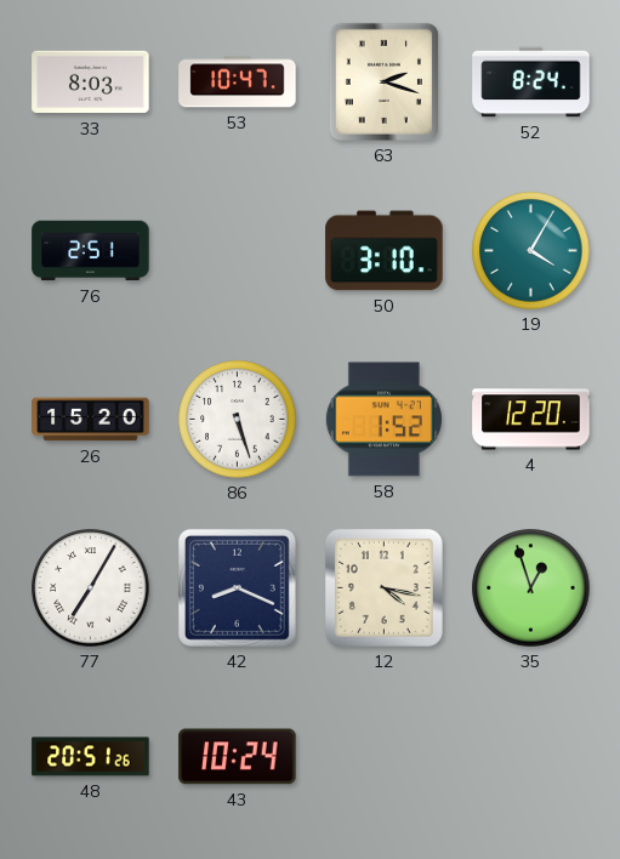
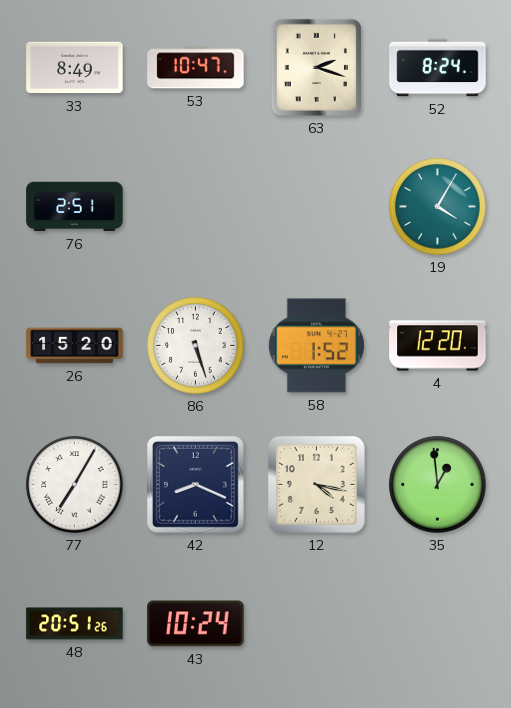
33: 8:03 -> 8:49
50: 3:10 -> none
35: 12:57 -> 12:59
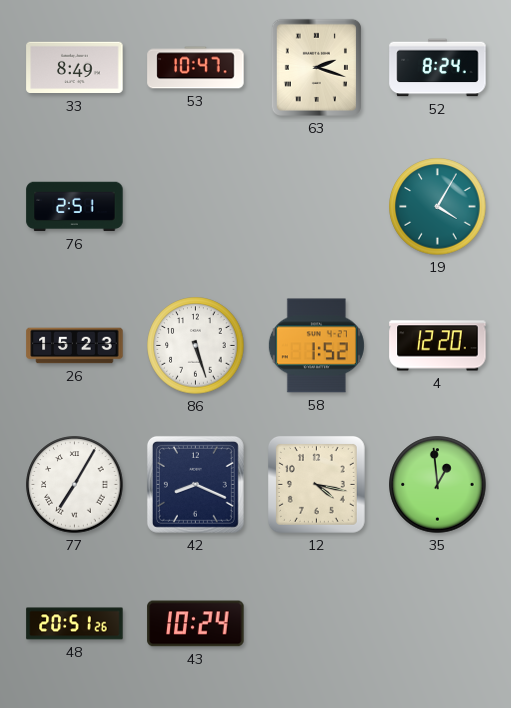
26: 15:20 -> 15:23
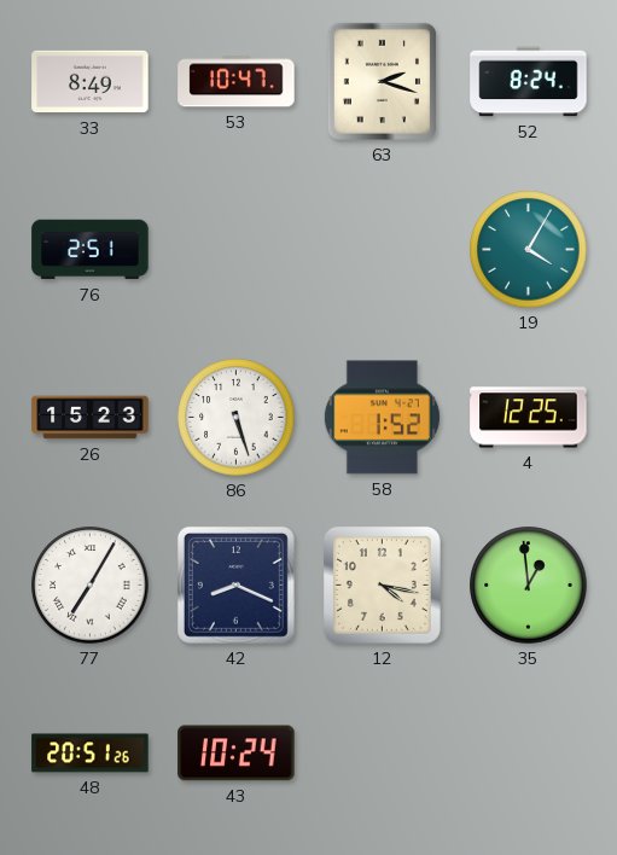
4: 12:20 -> 12:25
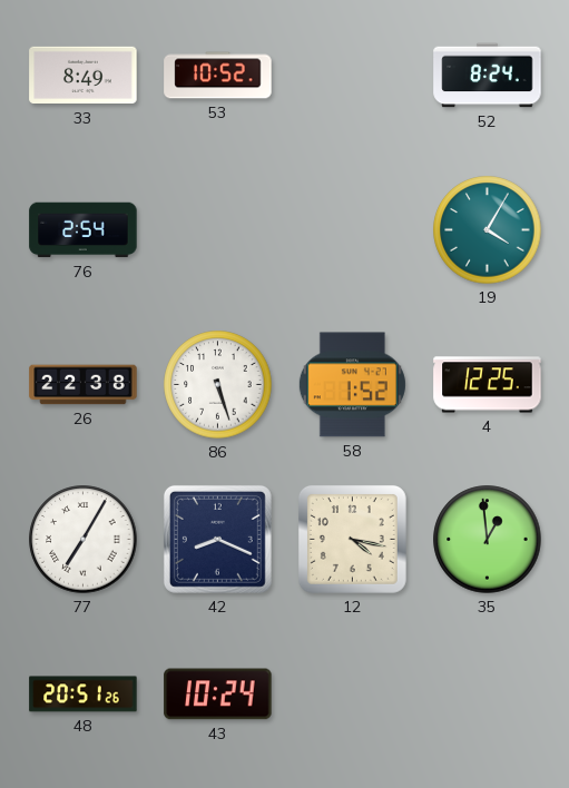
53: 10:47 -> 10:52
63: 2:18 -> none
76: 2:51 -> 2:54
26: 15:23 -> 22:38
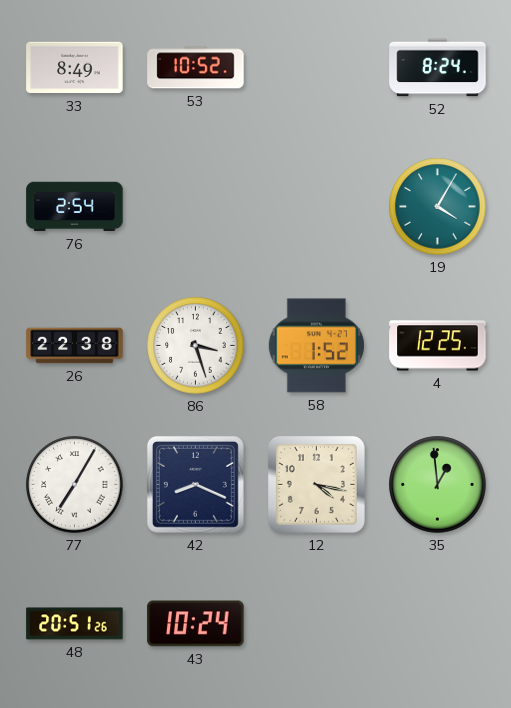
86: 5:27 -> 3:27
